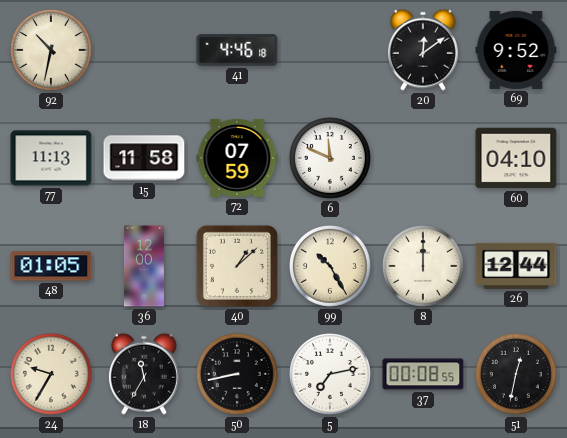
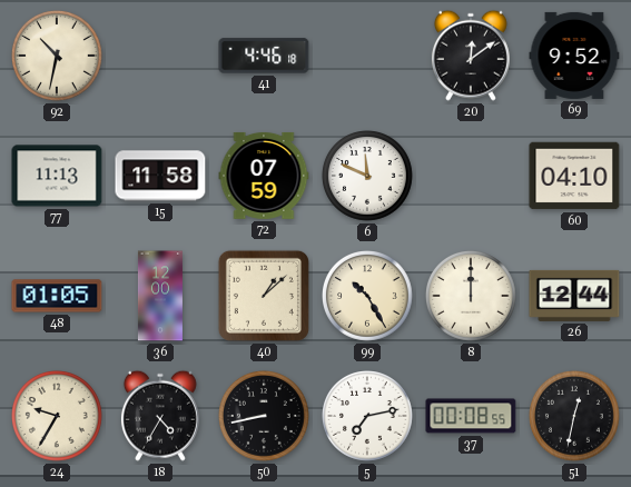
18: 11:35 -> 4:35
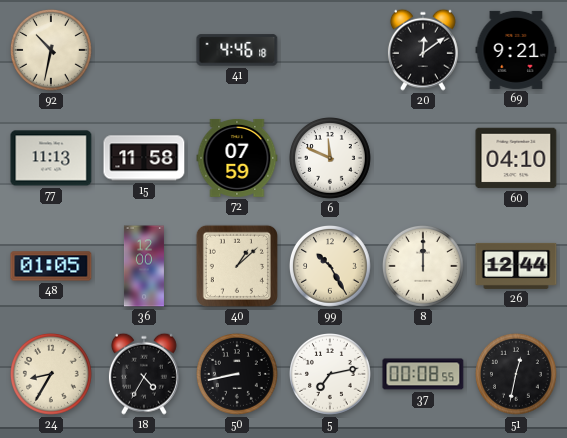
69: 9:52 -> 9:21
24: 9:35 -> 8:35
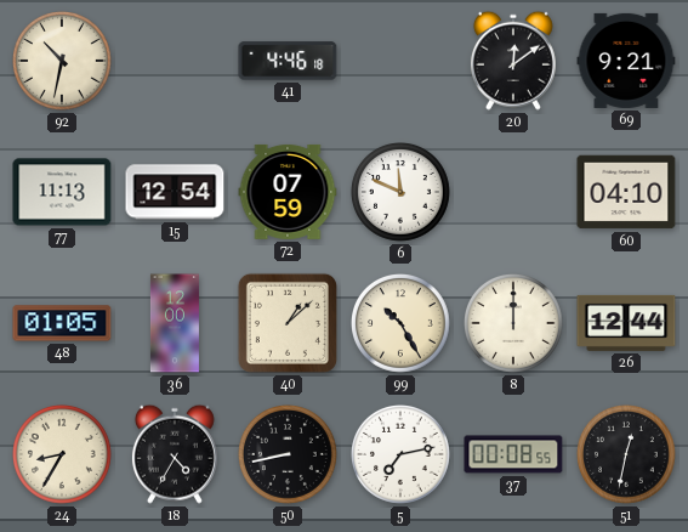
15: 11:58 -> 12:54
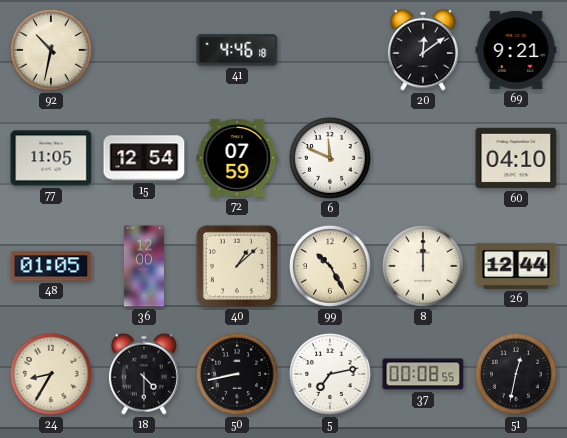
77: 11:13 -> 11:05
18: 4:35 -> 4:30
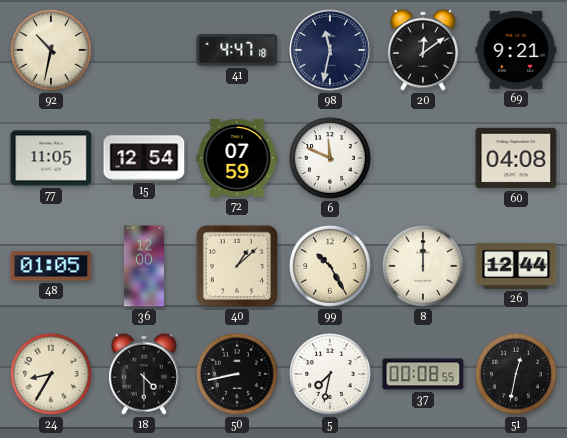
41: 4:46 -> 4:47
98: none -> 11:32
60: 04:10 -> 04:08
5: 7:13 -> 7:32
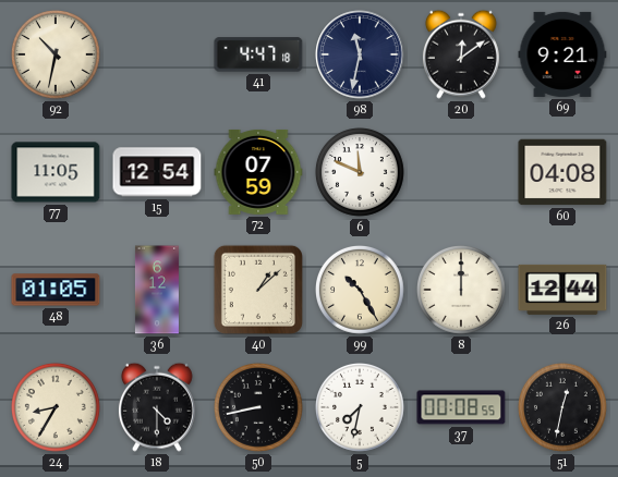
36: 12:00 -> 6:12
